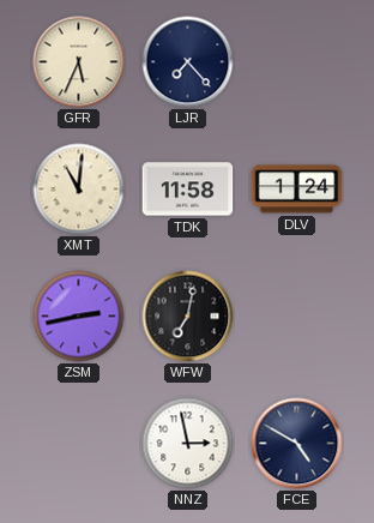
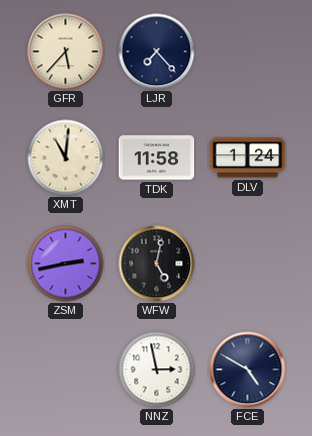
GFR: 5:34 -> 5:37
WFW: 7:02 -> 5:02
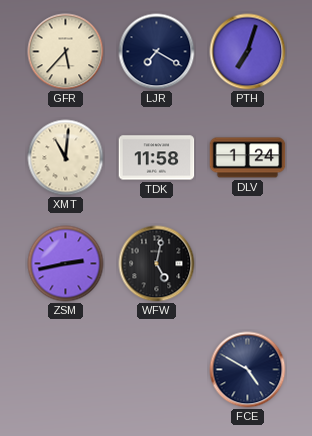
LJR: 7:23 -> 7:20
PTH: none -> 7:03
NNZ: 2:58 -> none
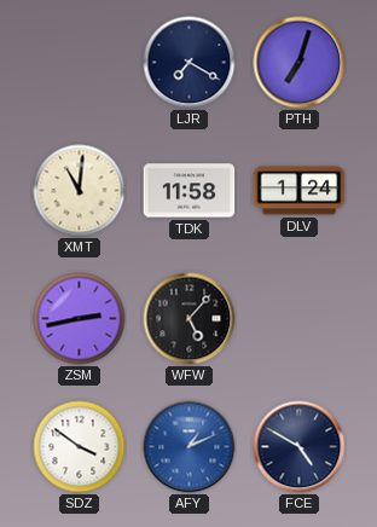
GFR: 5:37 -> none
WFW: 5:02 -> 5:07
SDZ: none -> 3:51
AFY: none -> 1:11
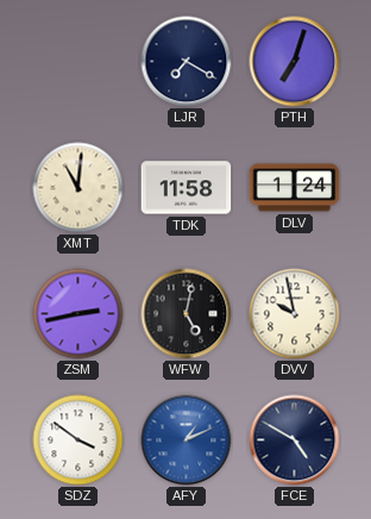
WFW: 5:07 -> 5:02
DVV: none -> 9:58
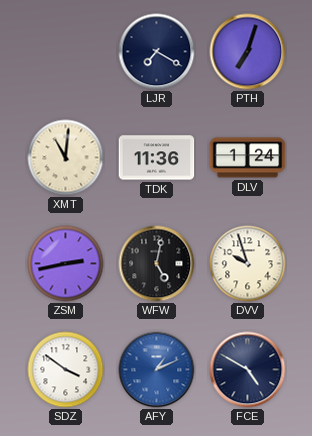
TDK: 11:58 -> 11:36
DVV: 9:58 -> 9:57
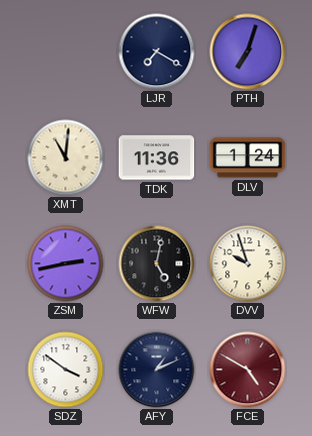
AFY dial: blue -> navy
FCE dial: navy -> burgundy
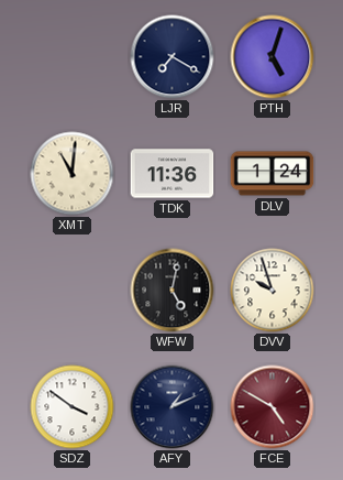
PTH: 7:03 -> 5:03
ZSM: 2:43 -> none
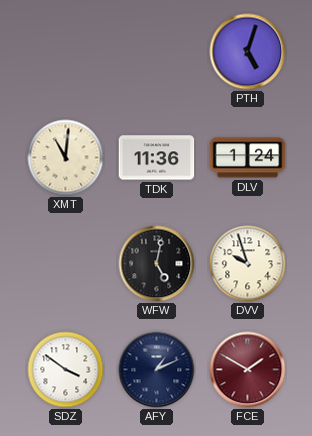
LJR: 7:20 -> none
FCE: 4:50 -> 1:50
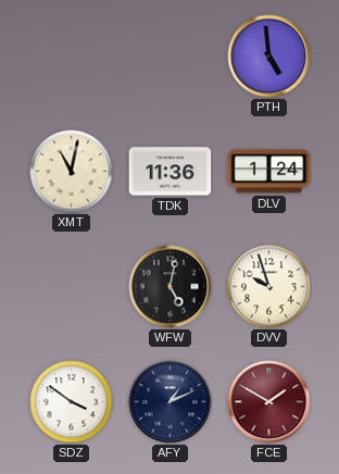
PTH: 5:03 -> 4:59
XMT: 11:01 -> 11:02
